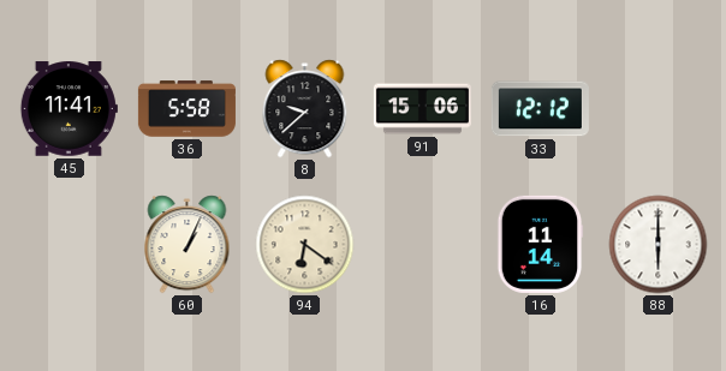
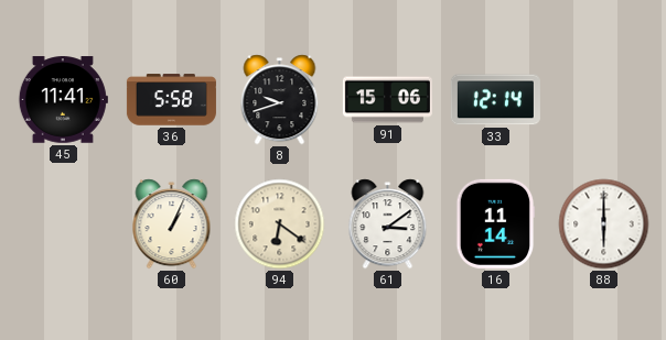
8: 9:38 -> 9:42
33: 12:12 -> 12:14
61: none -> 3:09
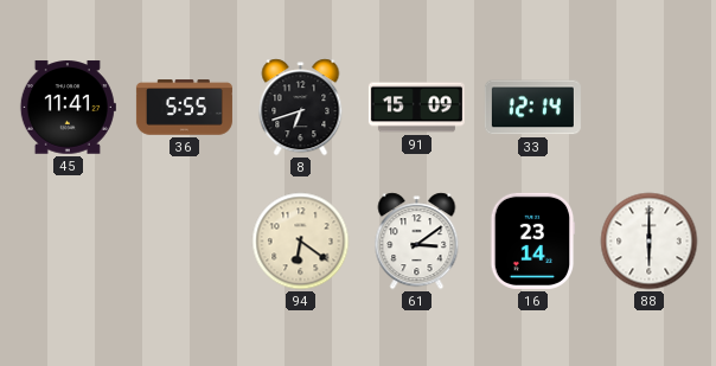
36: 5:58 -> 5:55
8: 9:42 -> 6:42
91: 15:06 -> 15:09
60: 1:04 -> none
16: 11:14 -> 23:14
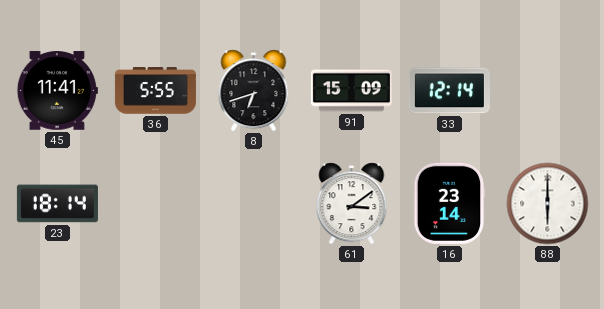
23: none -> 18:14
94: 6:21 -> none
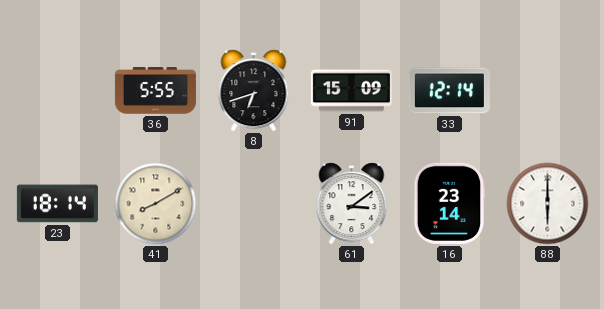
45: 11:41 -> none
41: none -> 8:10
